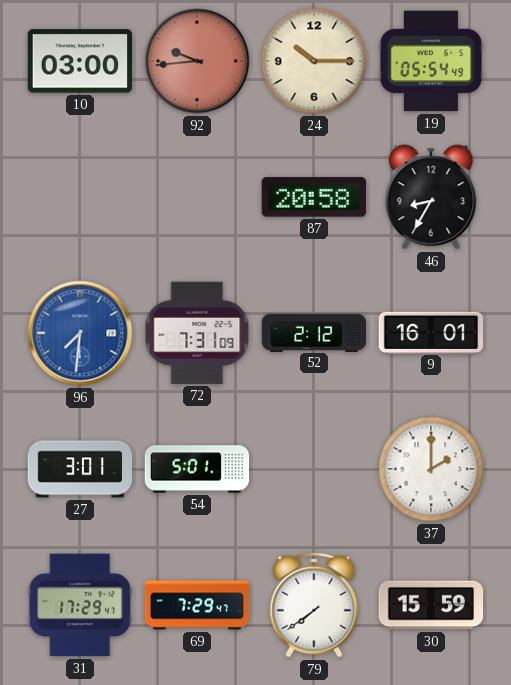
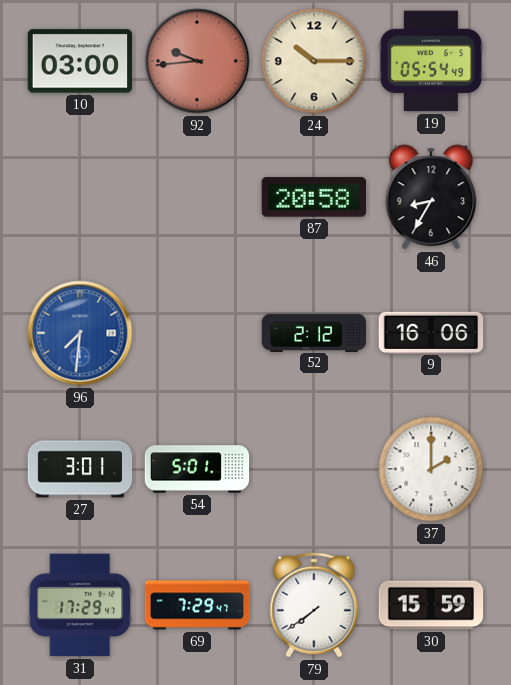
72: 7:31 -> none
9: 16:01 -> 16:06
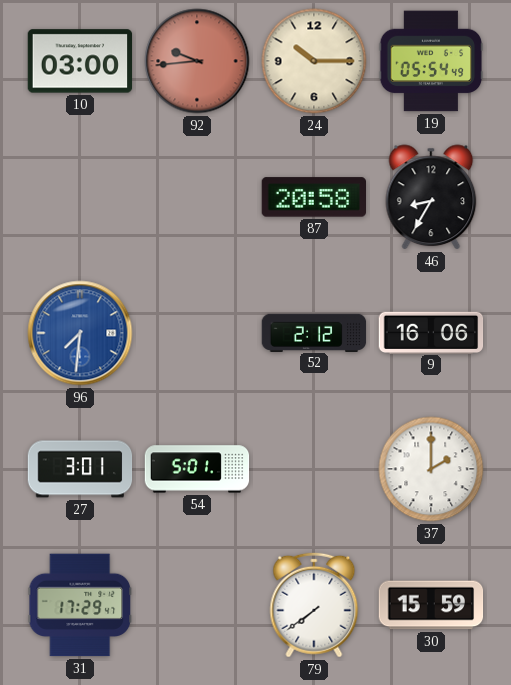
69: 7:29 -> none
